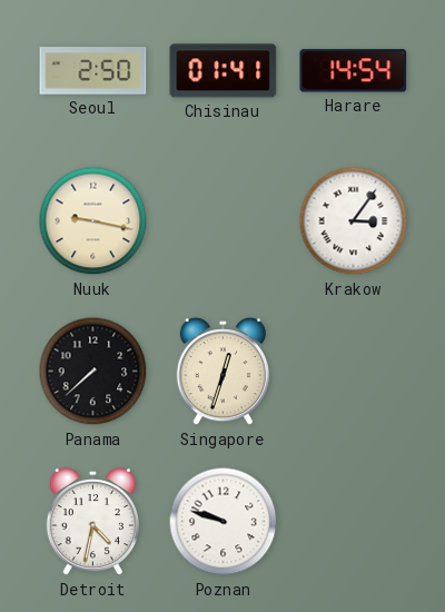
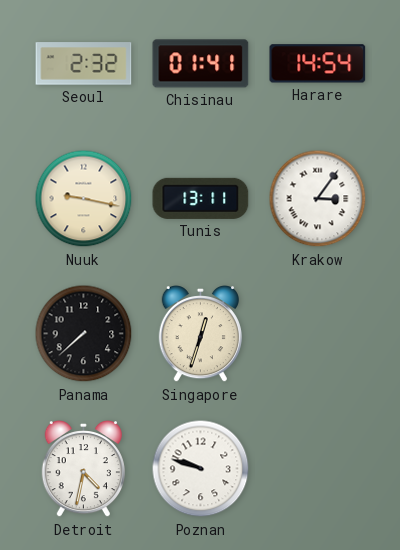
Seoul: 2:50 -> 2:32
Tunis: none -> 13:11
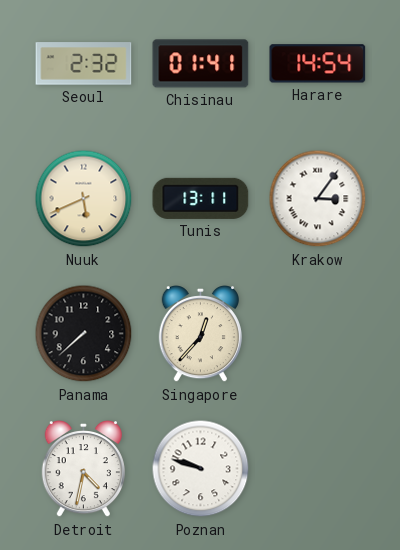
Nuuk: 9:17 -> 5:41
Singapore: 12:33 -> 12:37
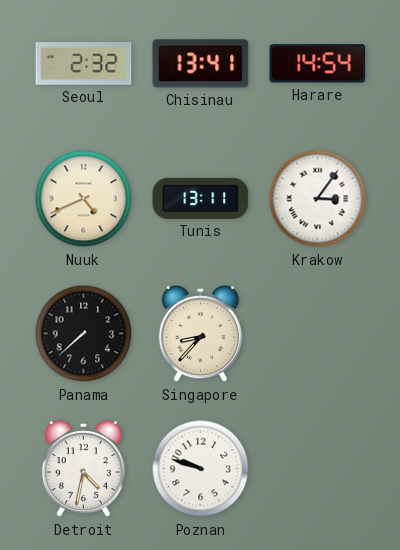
Chisinau: 01:41 -> 13:41
Nuuk: 5:41 -> 4:41
Singapore: 12:37 -> 8:37
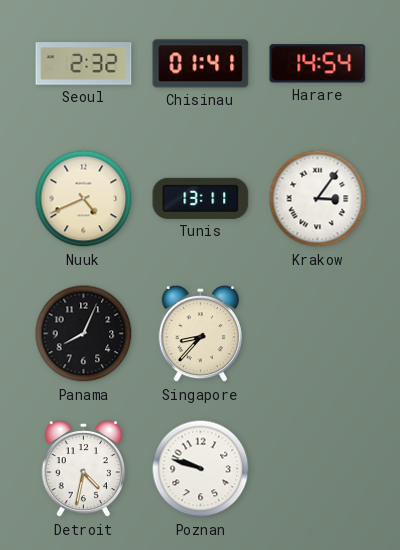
Chisinau: 13:41 -> 01:41
Panama: 7:38 -> 8:04
